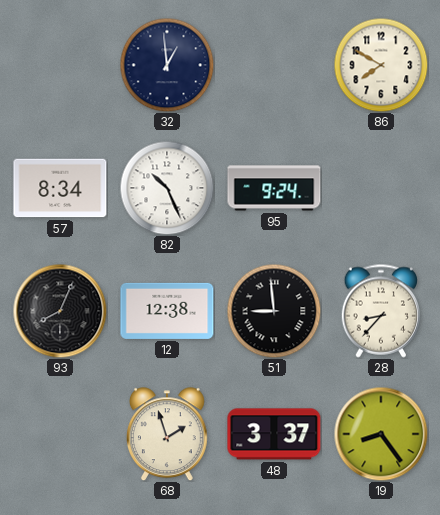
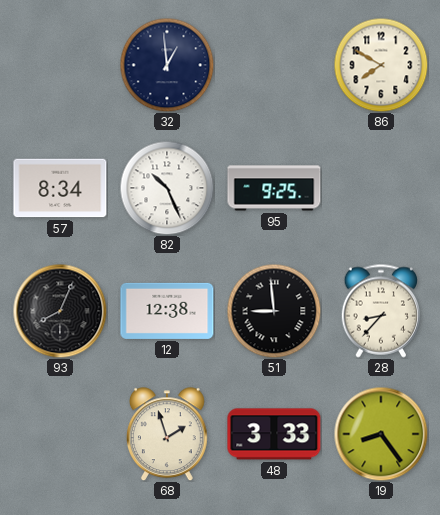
95: 9:24 -> 9:25
48: 3:37 -> 3:33
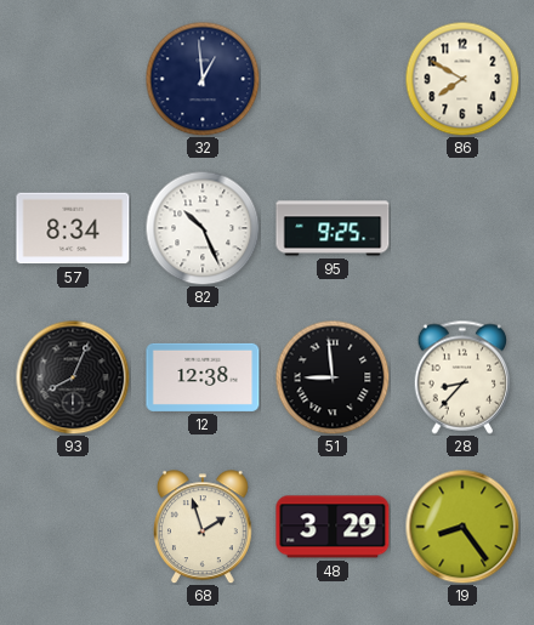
48: 3:33 -> 3:29
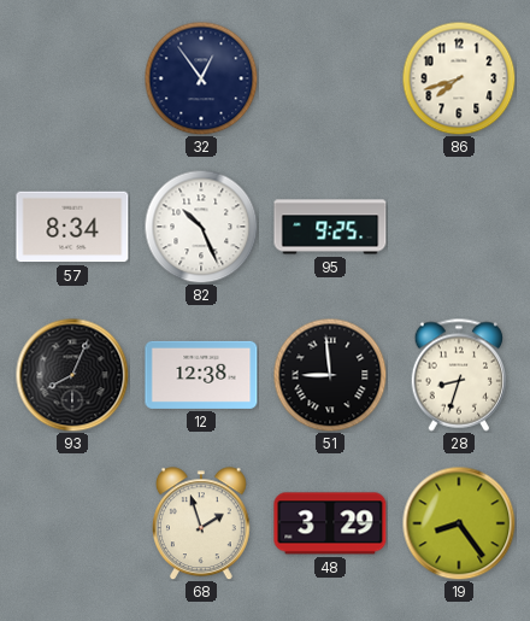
32: 12:59 -> 12:54
86: 7:50 -> 7:42
28: 8:37 -> 8:33
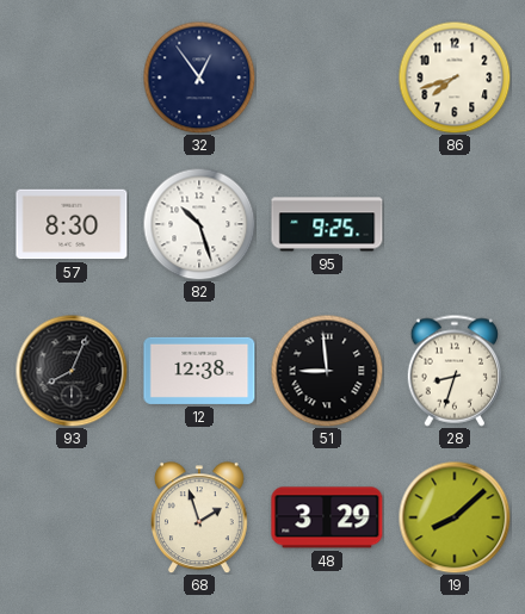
57: 8:34 -> 8:30
82: 10:26 -> 10:27
19: 8:24 -> 8:08
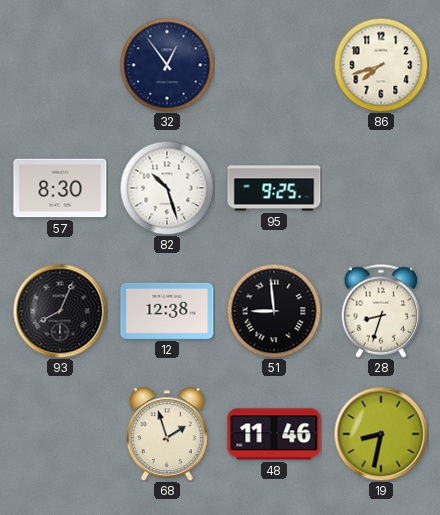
48: 3:29 -> 11:46
19: 8:08 -> 8:32
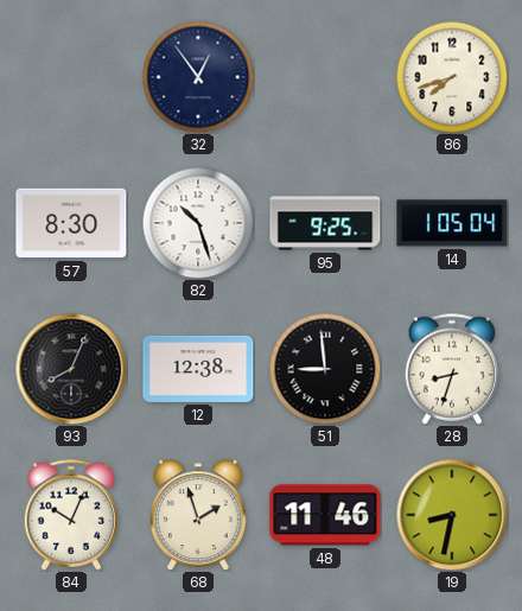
14: none -> 1:05
84: none -> 10:04
